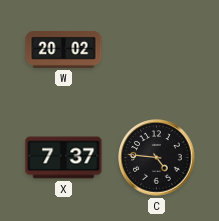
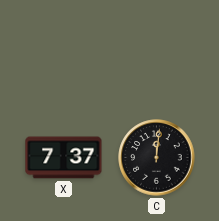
W: 20:02 -> none
C: 4:46 -> 12:01
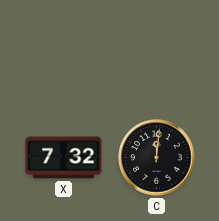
X: 7:37 -> 7:32
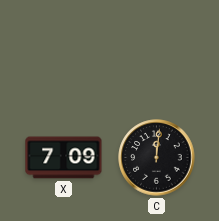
X: 7:32 -> 7:09
